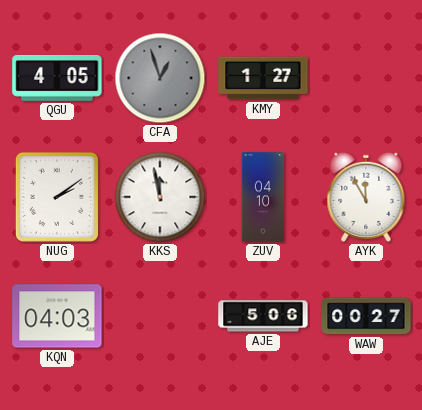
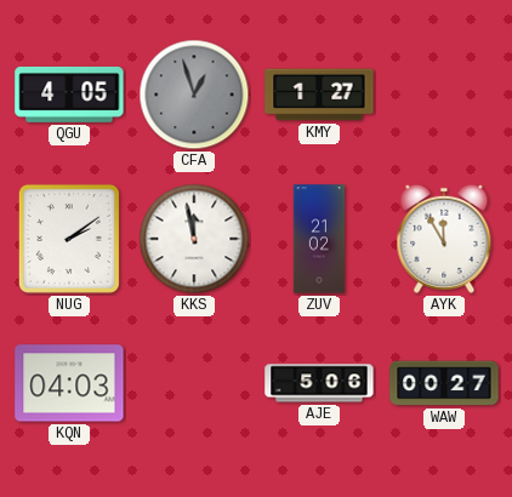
ZUV: 04:10 -> 21:02
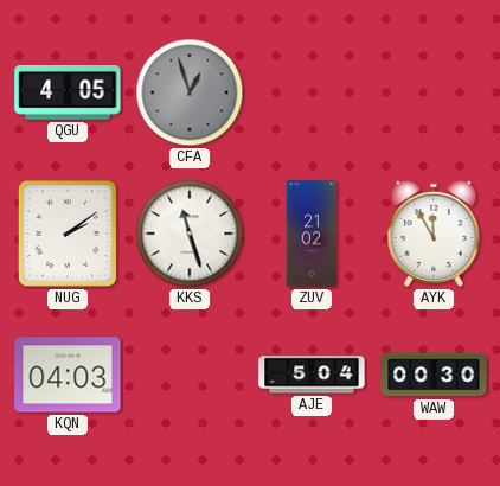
KMY: 1:27 -> none
KKS: 11:58 -> 11:27
AJE: 5:06 -> 5:04
WAW: 00:27 -> 00:30
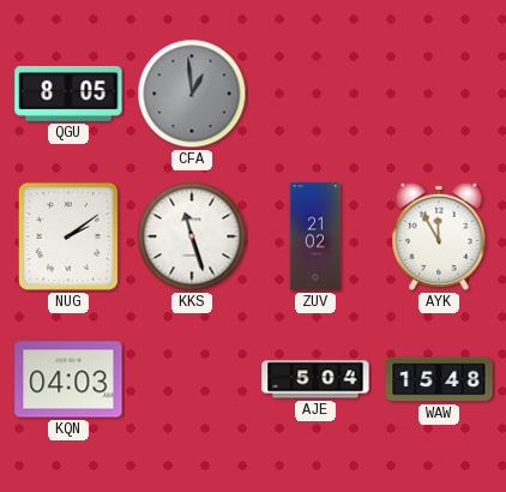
QGU: 4:05 -> 8:05
CFA: 12:57 -> 12:59
WAW: 00:30 -> 15:48
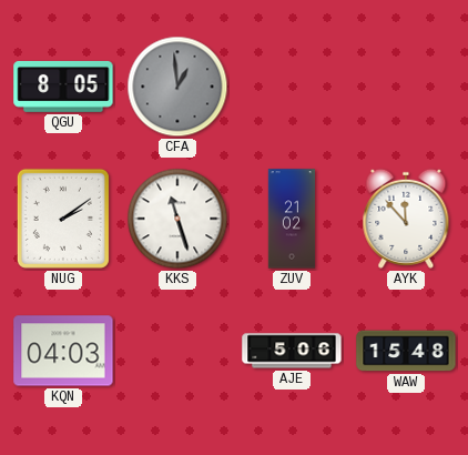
AYK: 11:55 -> 11:53
AJE: 5:04 -> 5:06
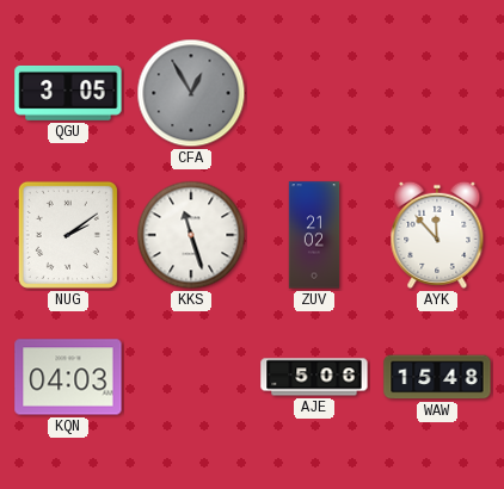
QGU: 8:05 -> 3:05
CFA: 12:59 -> 12:55
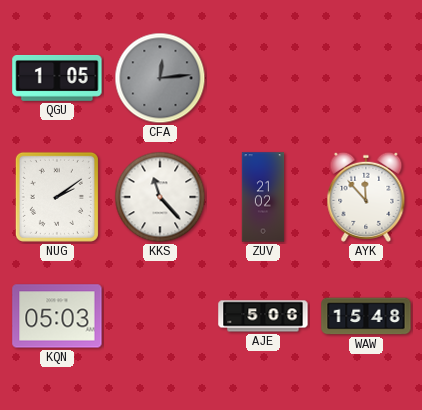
QGU: 3:05 -> 1:05
CFA: 12:55 -> 12:14
KKS: 11:27 -> 11:23
KQN: 04:03 -> 05:03
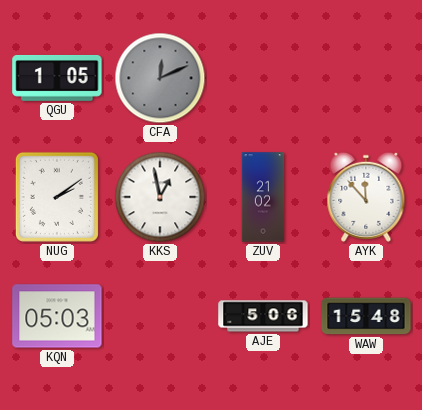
CFA: 12:14 -> 12:11
KKS: 11:23 -> 12:58
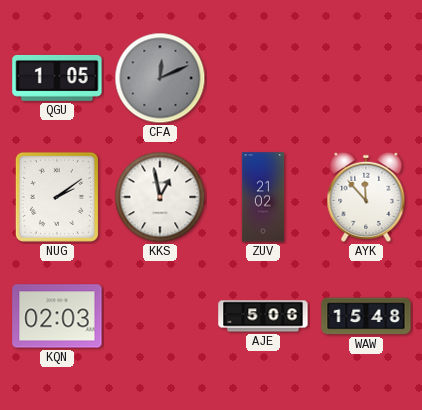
KQN: 05:03 -> 02:03
